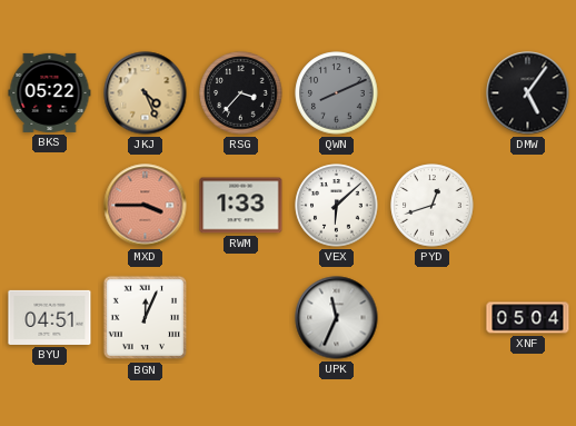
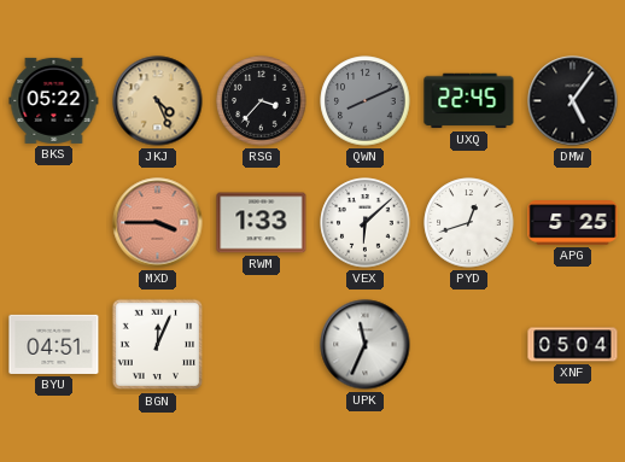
UXQ: none -> 22:45
APG: none -> 5:25
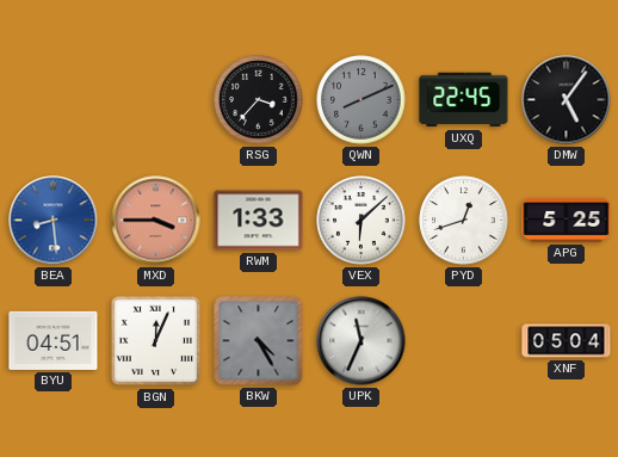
BKS: 05:22 -> none
JKJ: 4:26 -> none
BEA: none -> 8:29
BKW: none -> 4:25
